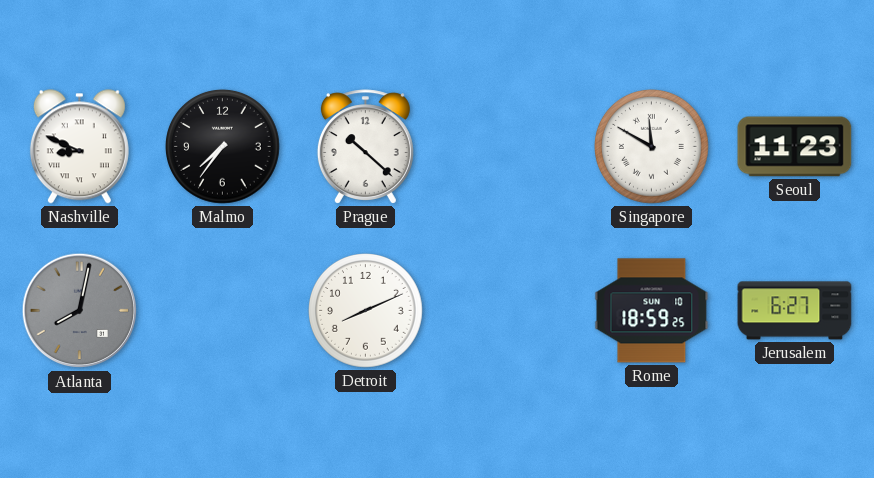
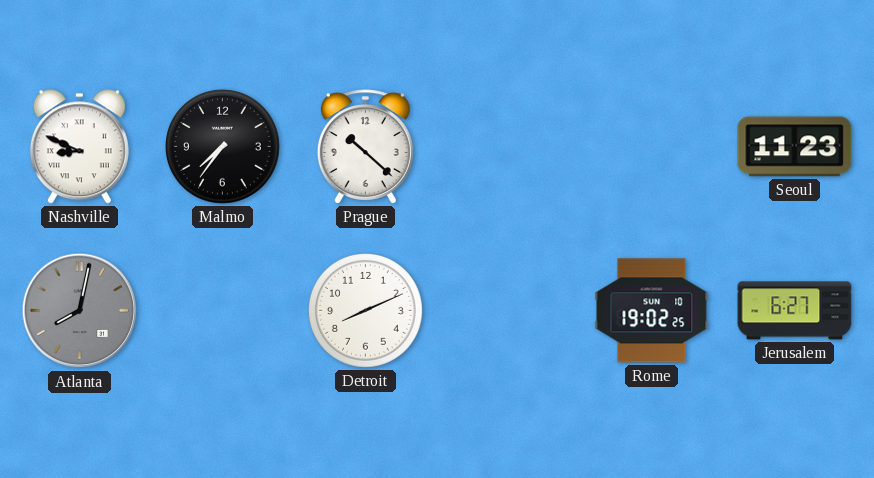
Singapore: 11:50 -> none
Rome: 18:59 -> 19:02
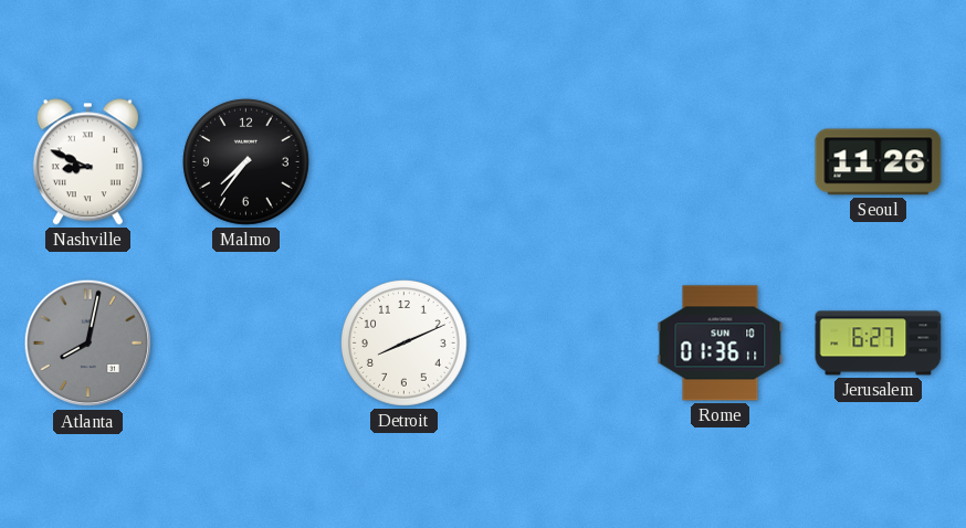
Prague: 10:22 -> none
Seoul: 11:23 -> 11:26
Rome: 19:02 -> 01:36
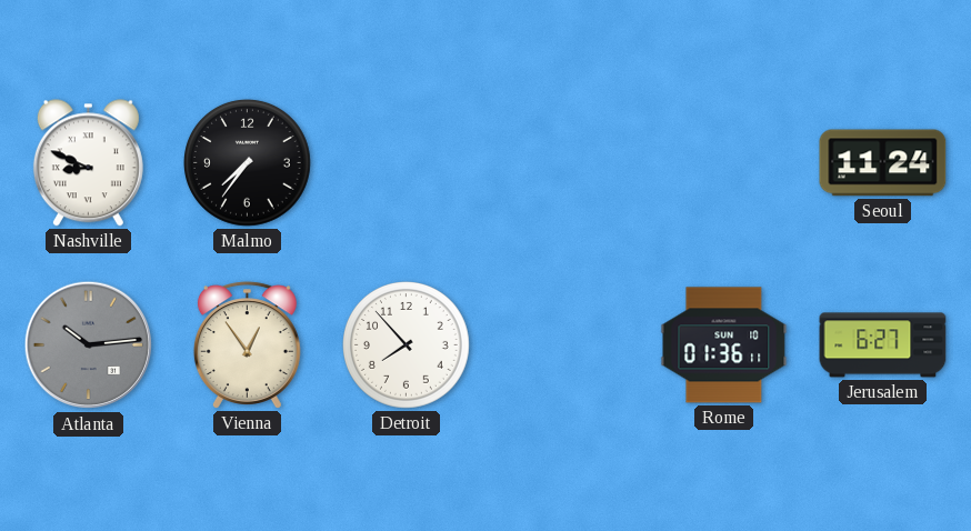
Seoul: 11:26 -> 11:24
Atlanta: 8:02 -> 10:14
Vienna: none -> 12:54
Detroit: 8:11 -> 7:53
